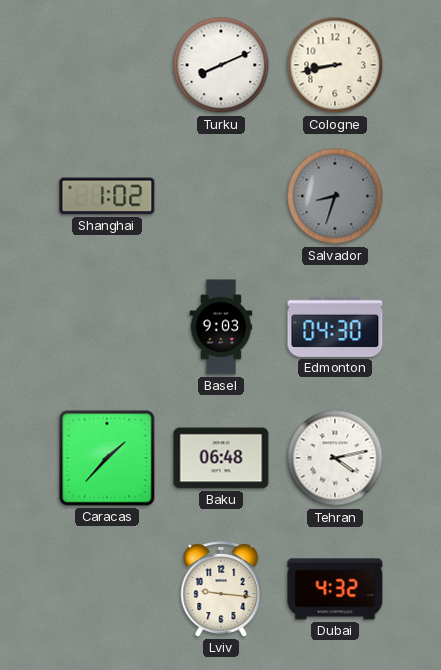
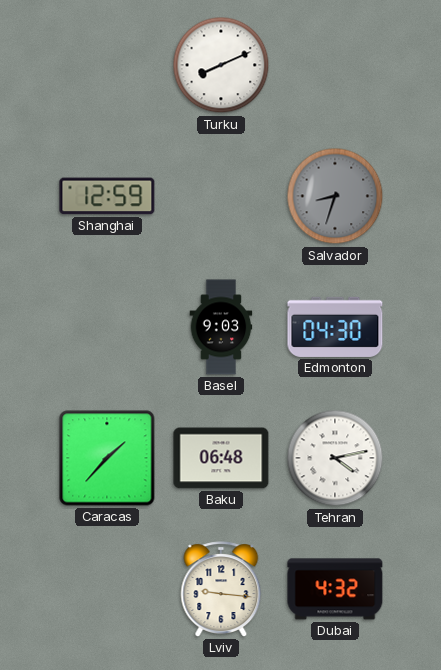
Cologne: 8:43 -> none
Shanghai: 1:02 -> 12:59
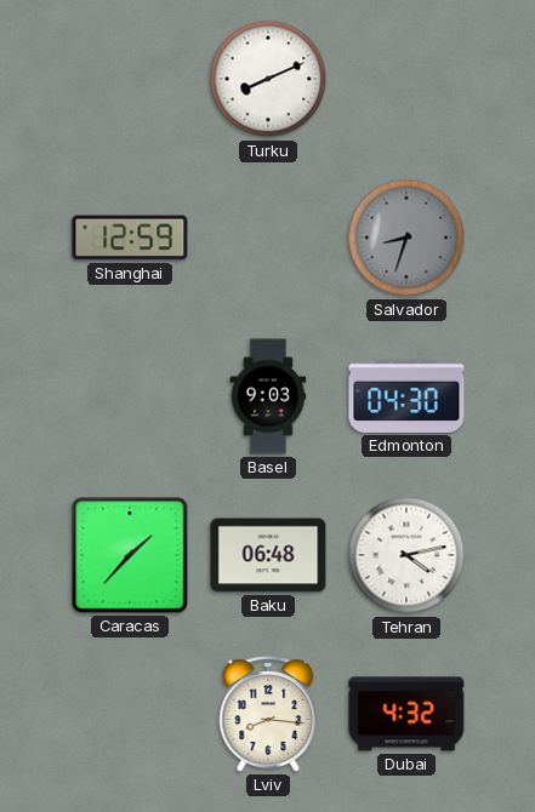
Lviv: 9:16 -> 8:16
